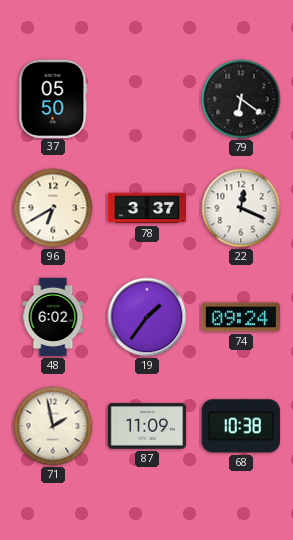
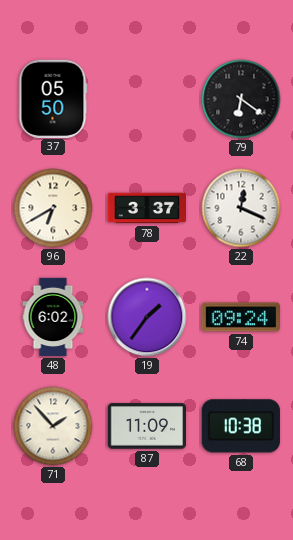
71: 1:58 -> 1:53
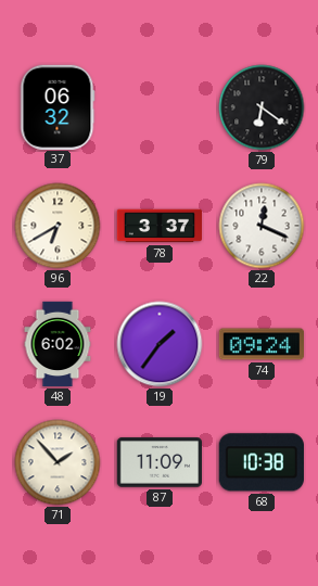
37: 05:50 -> 06:32
